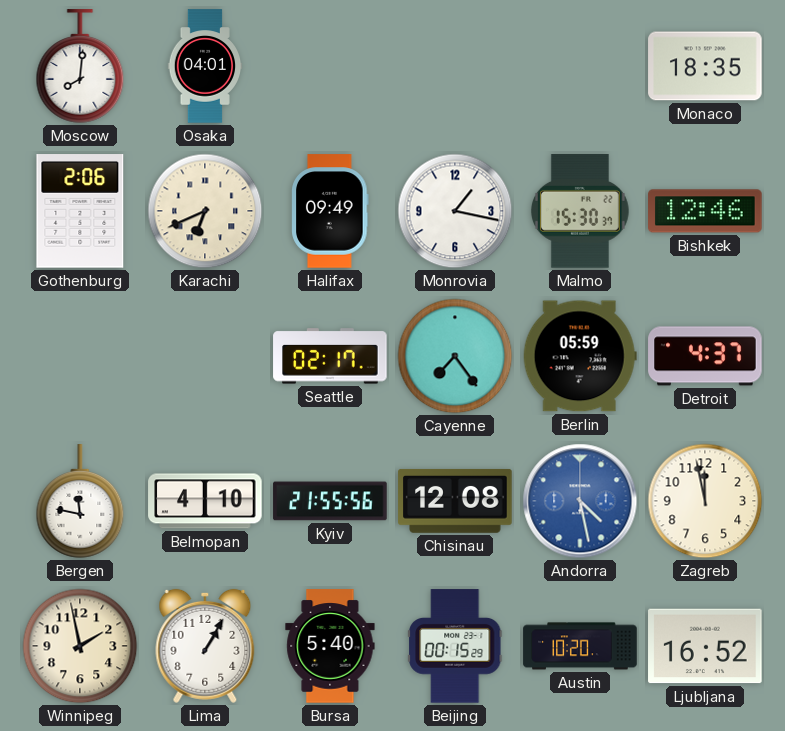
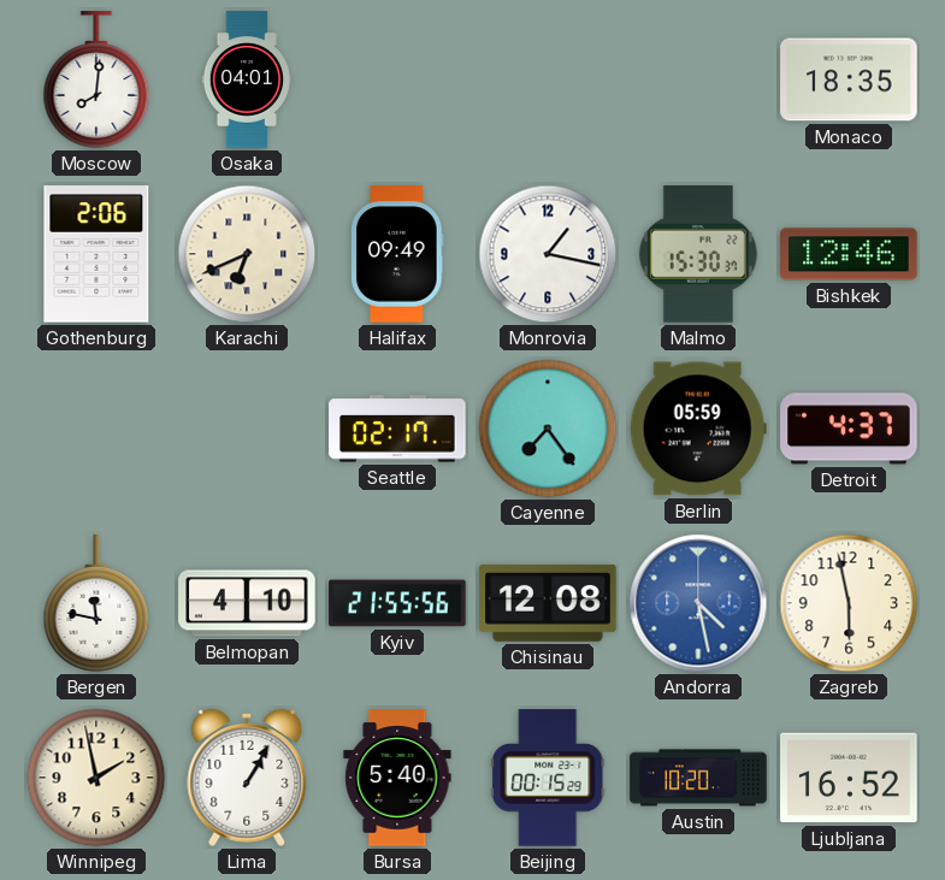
Zagreb: 11:58 -> 5:58
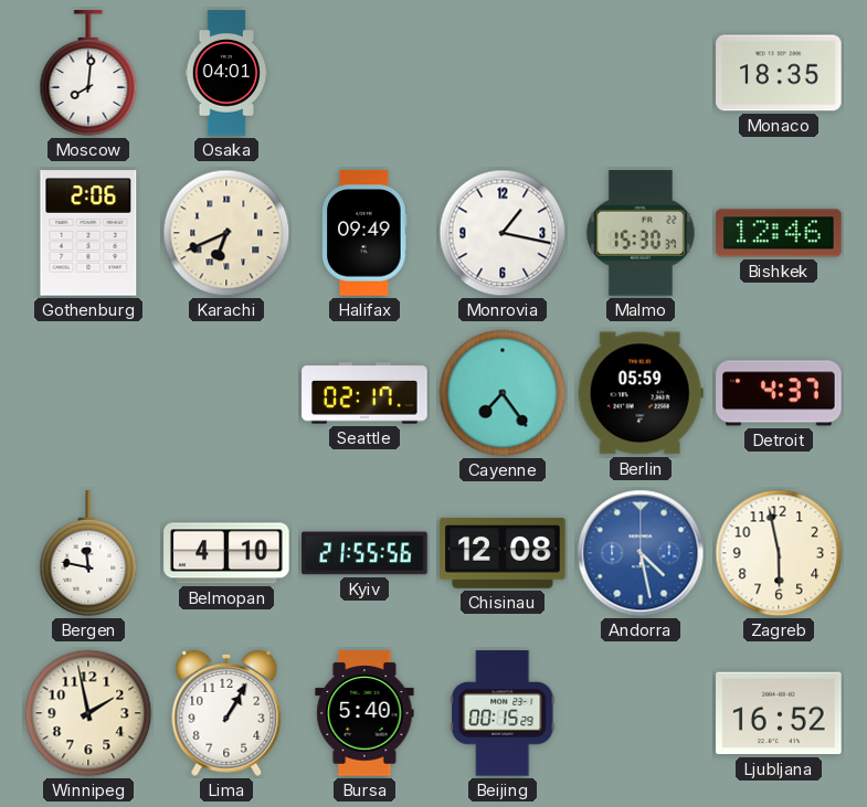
Austin: 10:20 -> none
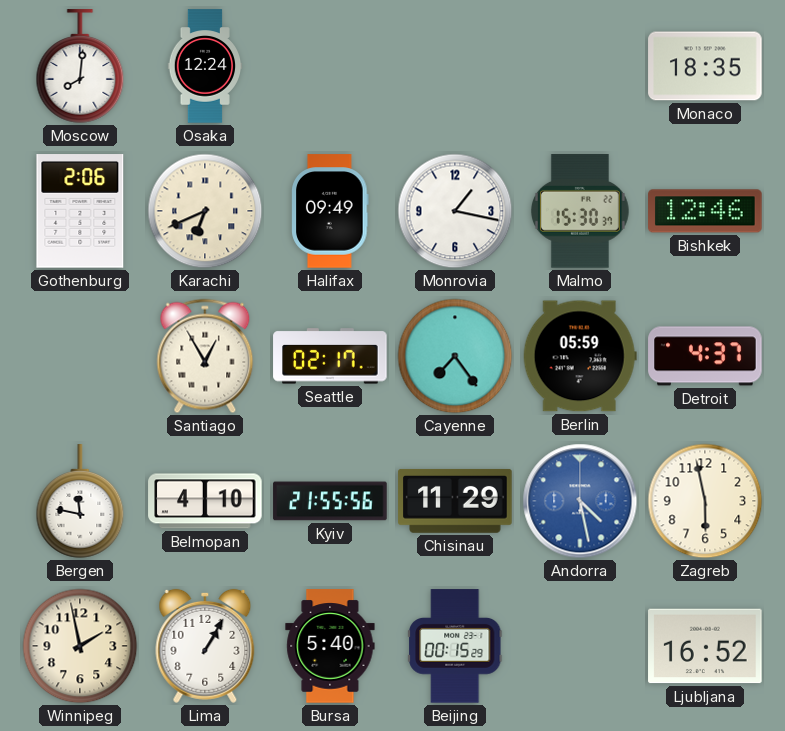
Osaka: 04:01 -> 12:24
Santiago: none -> 12:55
Chisinau: 12:08 -> 11:29
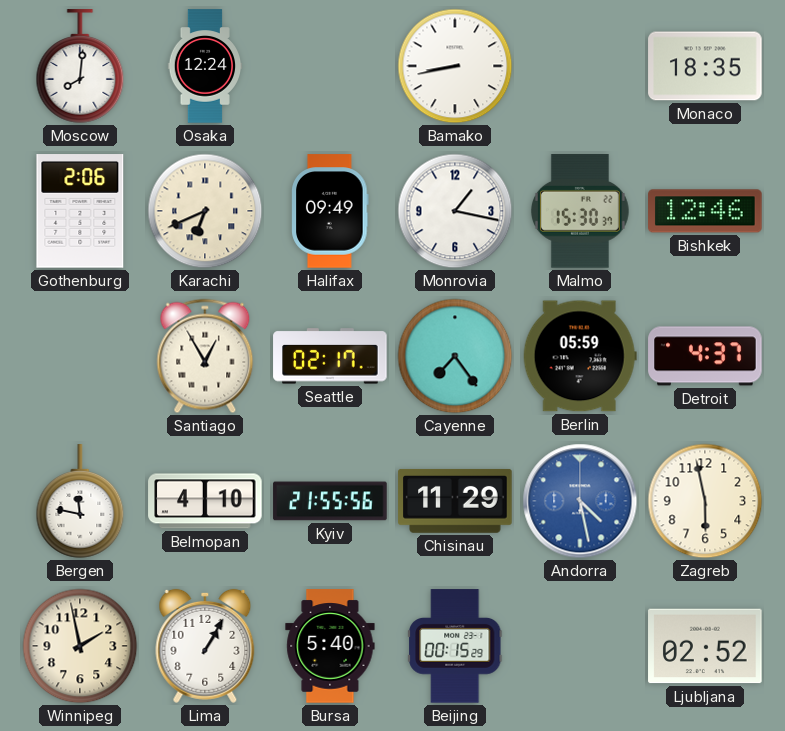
Bamako: none -> 8:43
Ljubljana: 16:52 -> 02:52
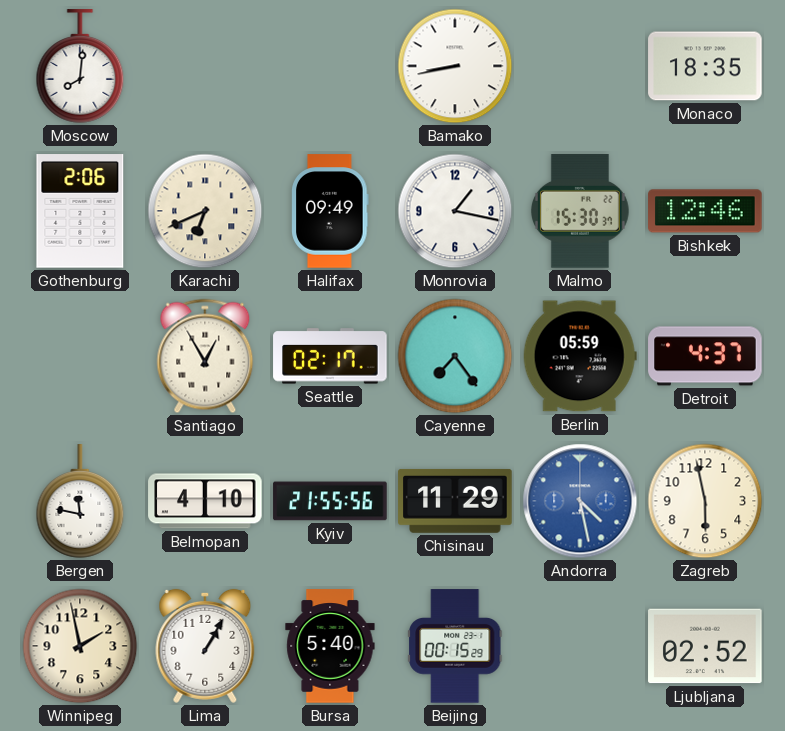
Osaka: 12:24 -> none
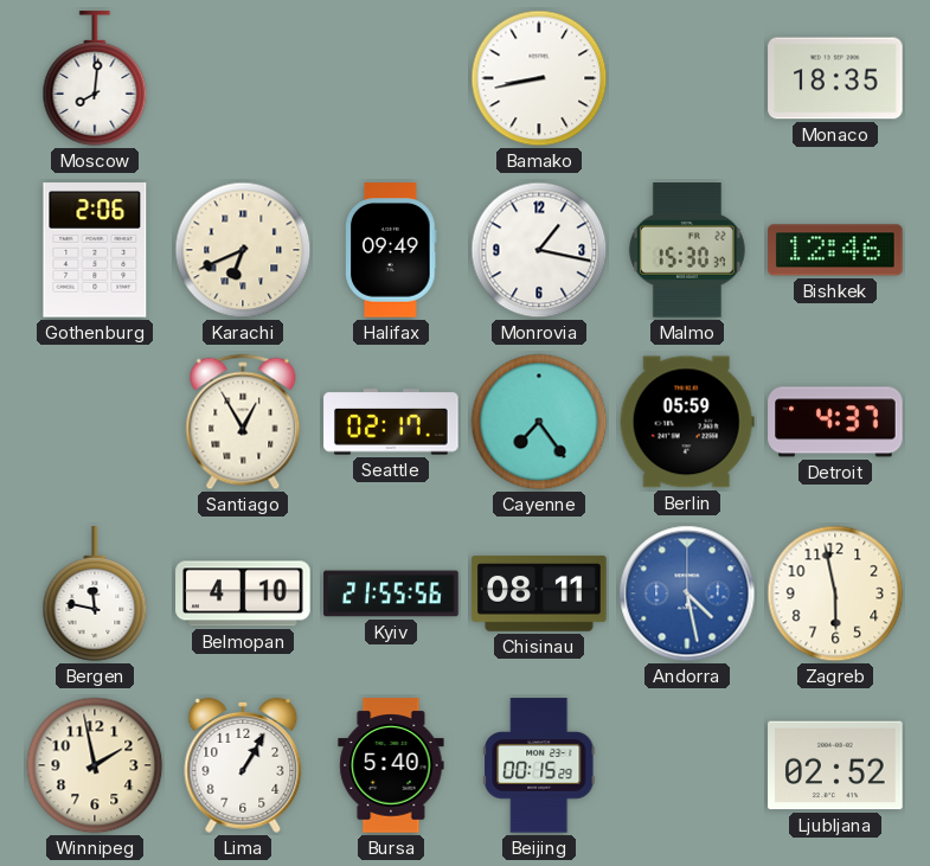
Chisinau: 11:29 -> 08:11
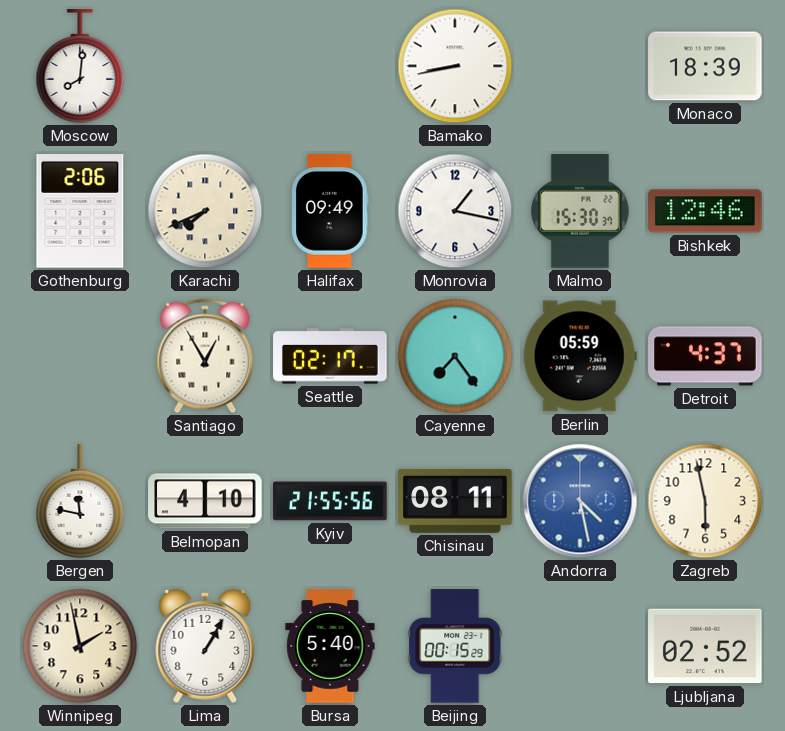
Monaco: 18:35 -> 18:39
Karachi: 6:41 -> 7:41
